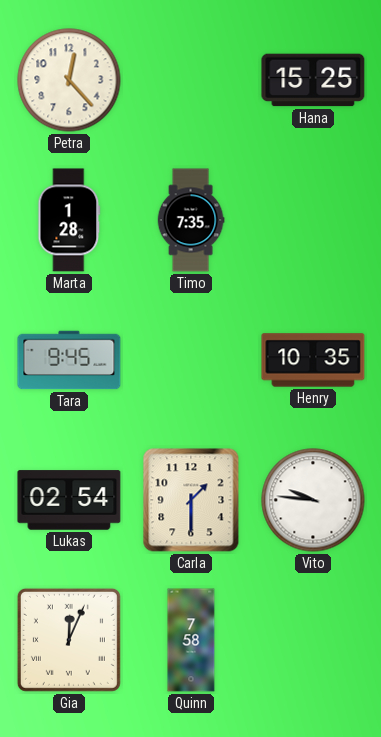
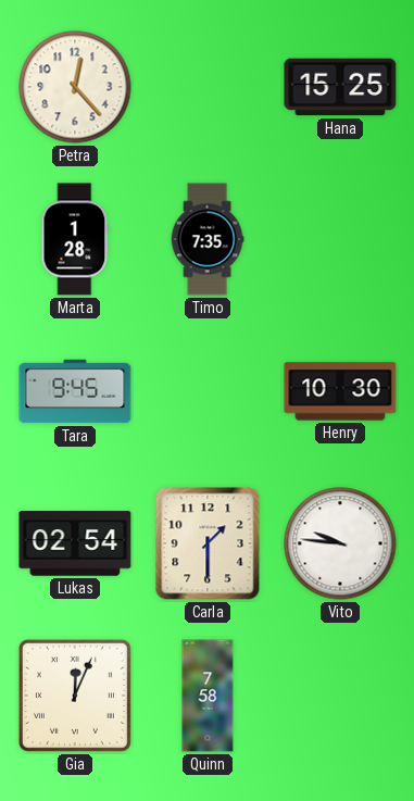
Henry: 10:35 -> 10:30
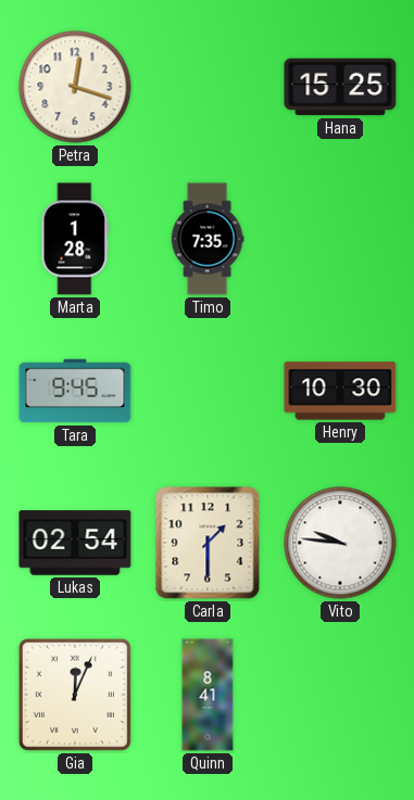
Petra: 12:23 -> 12:18
Quinn: 7:58 -> 8:41
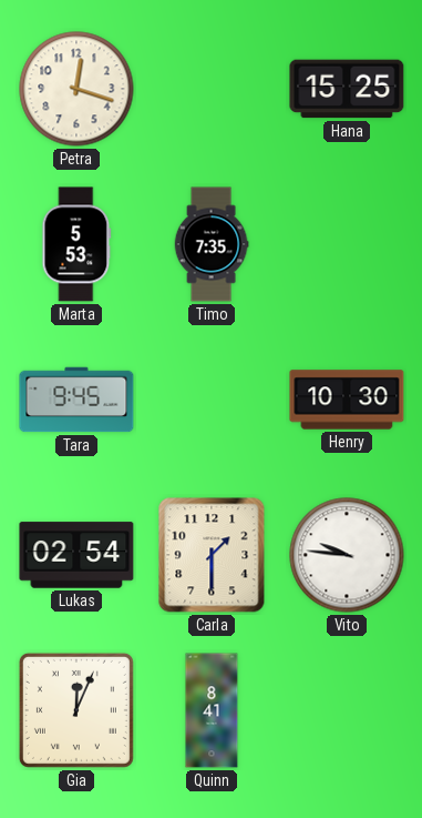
Marta: 1:28 -> 5:53
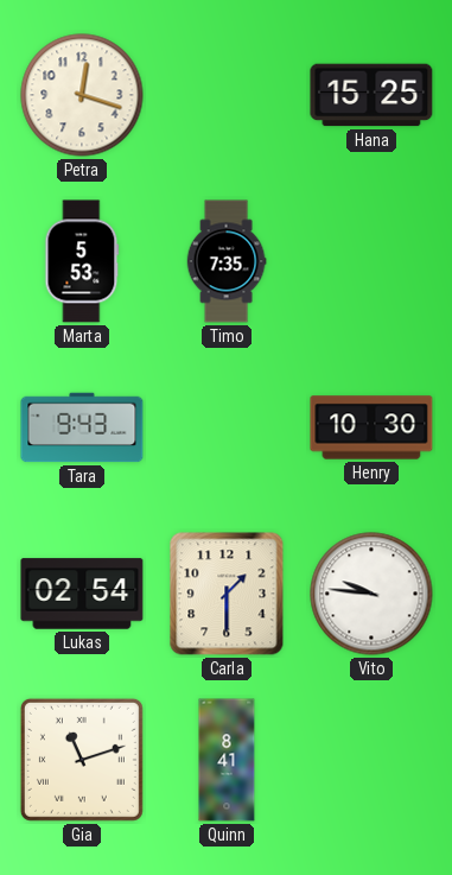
Tara: 9:45 -> 9:43
Gia: 12:04 -> 11:12
